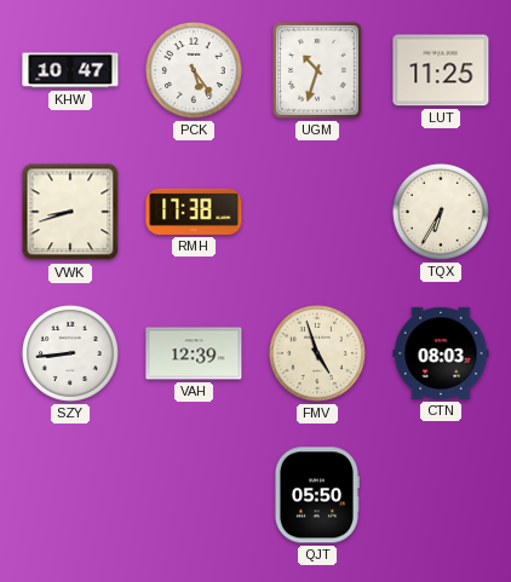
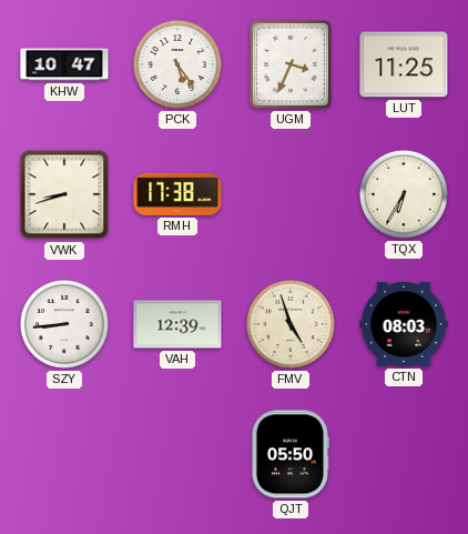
UGM: 10:33 -> 3:34
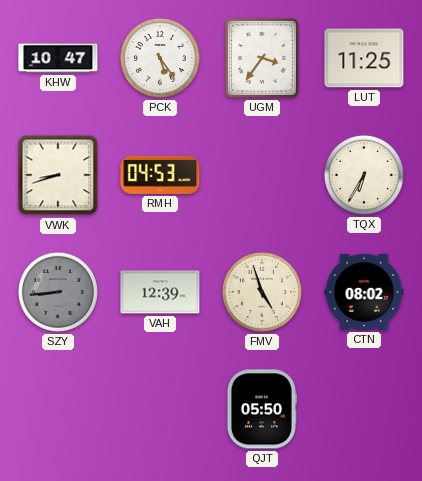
UGM: 3:34 -> 3:36
RMH: 17:38 -> 04:53
SZY dial: white -> grey
CTN: 08:03 -> 08:02
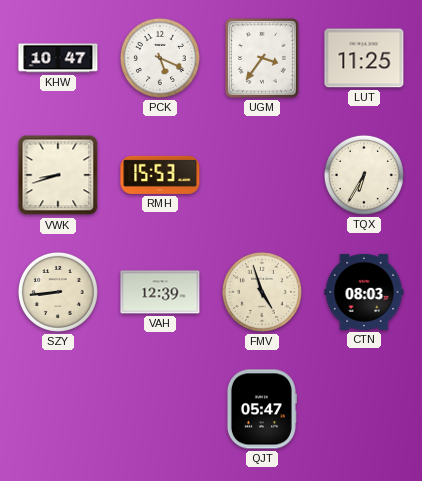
PCK: 5:24 -> 5:19
RMH: 04:53 -> 15:53
SZY dial: grey -> cream
CTN: 08:02 -> 08:03
QJT: 05:50 -> 05:47
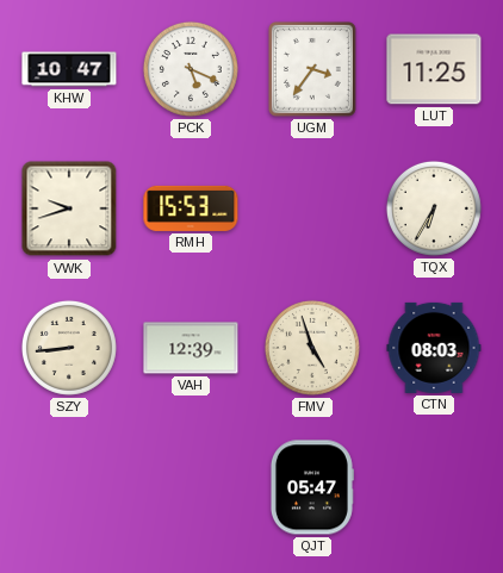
VWK: 8:42 -> 9:42
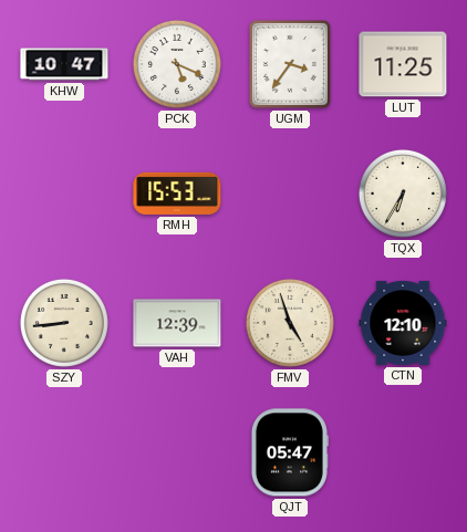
VWK: 9:42 -> none
CTN: 08:03 -> 12:10
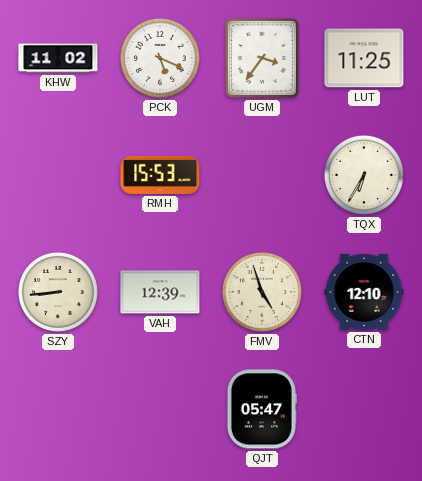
KHW: 10:47 -> 11:02
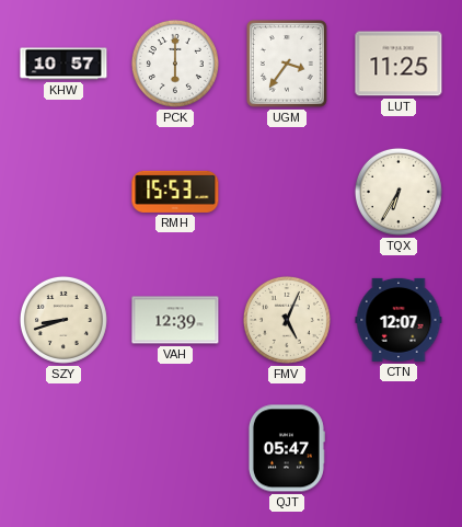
KHW: 11:02 -> 10:57
PCK: 5:19 -> 6:00
SZY: 8:44 -> 8:42
FMV: 4:57 -> 5:04
CTN: 12:10 -> 12:07
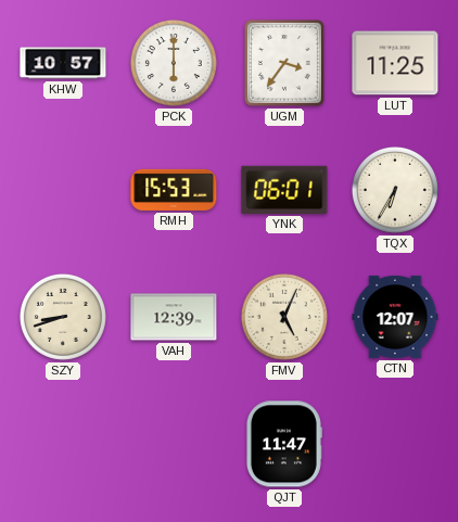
YNK: none -> 06:01
QJT: 05:47 -> 11:47
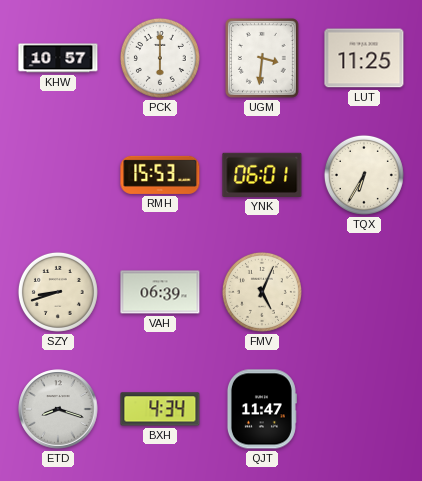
UGM: 3:36 -> 3:31
VAH: 12:39 -> 06:39
CTN: 12:07 -> none
ETD: none -> 8:18
BXH: none -> 4:34
